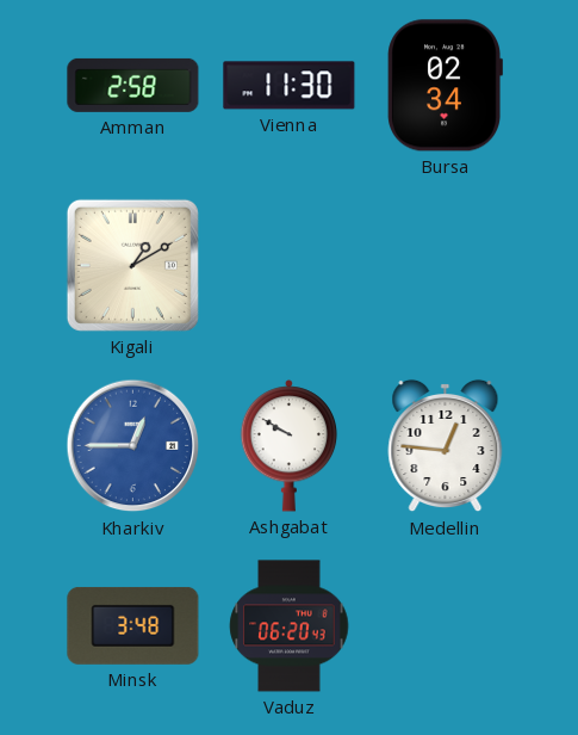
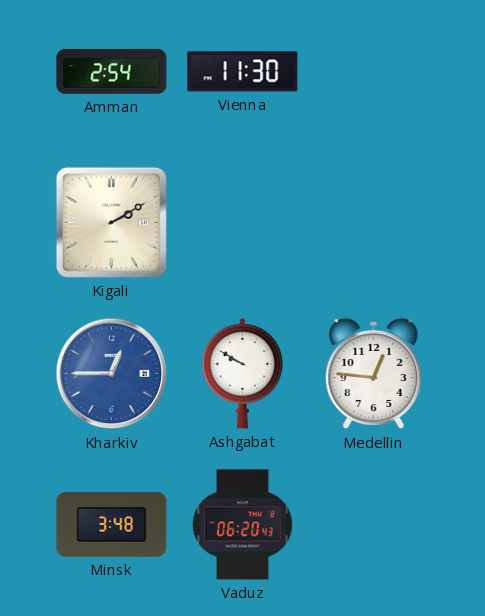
Amman: 2:58 -> 2:54
Bursa: 02:34 -> none
Kigali: 1:10 -> 2:10
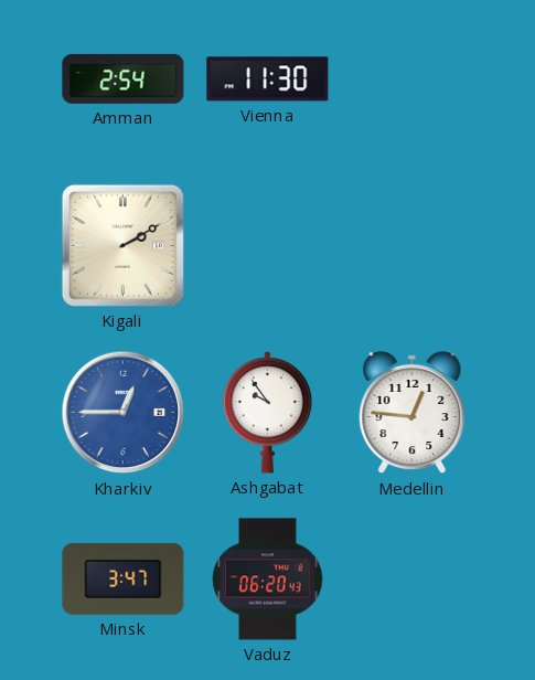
Ashgabat: 9:50 -> 9:54
Minsk: 3:48 -> 3:47
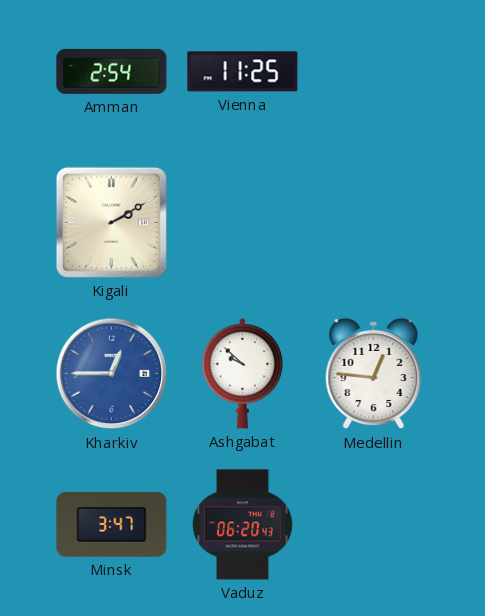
Vienna: 11:30 -> 11:25
Ashgabat: 9:54 -> 9:52
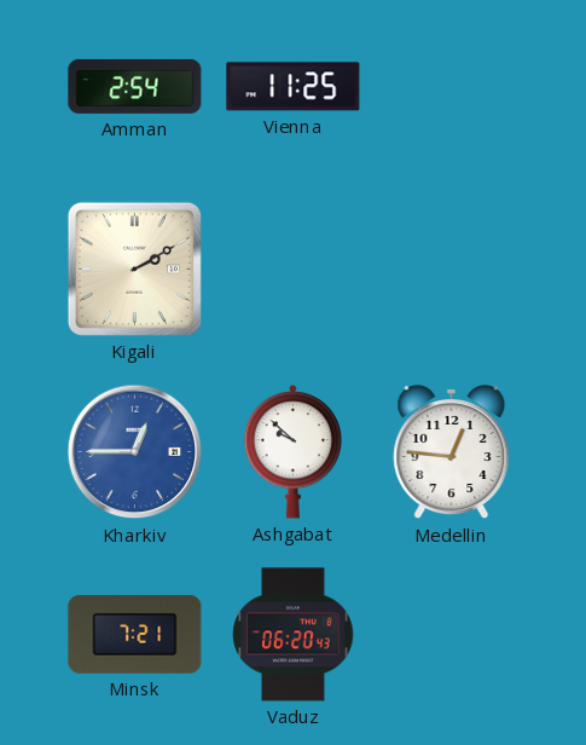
Minsk: 3:47 -> 7:21
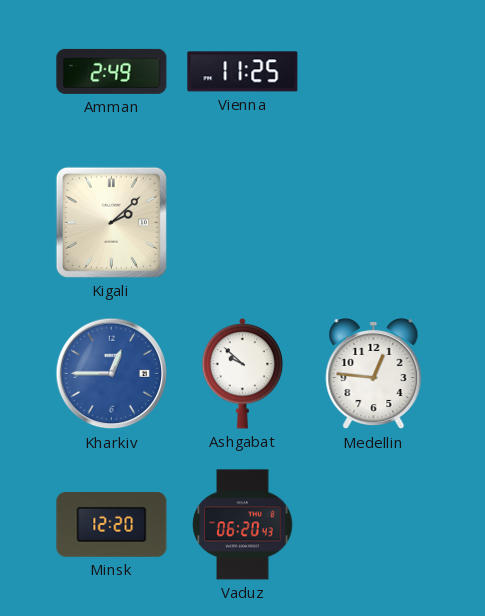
Amman: 2:54 -> 2:49
Kigali: 2:10 -> 2:08
Minsk: 7:21 -> 12:20
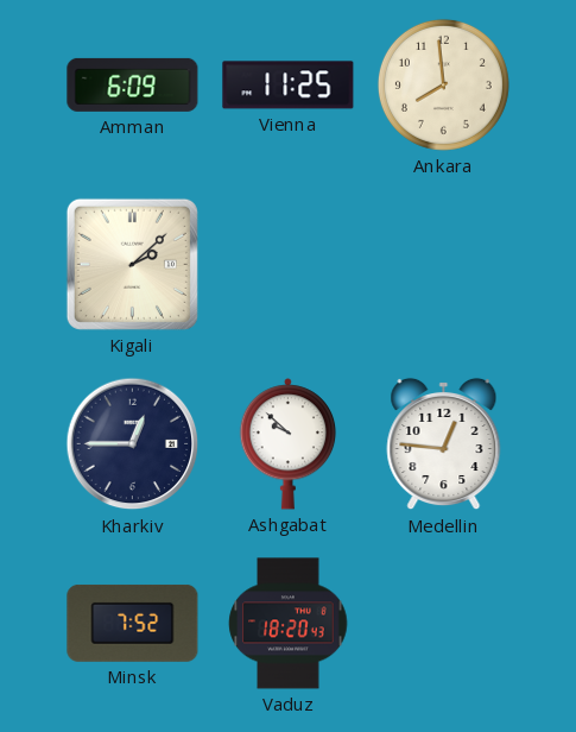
Amman: 2:49 -> 6:09
Ankara: none -> 7:59
Kharkiv dial: blue -> navy
Minsk: 12:20 -> 7:52
Vaduz: 06:20 -> 18:20
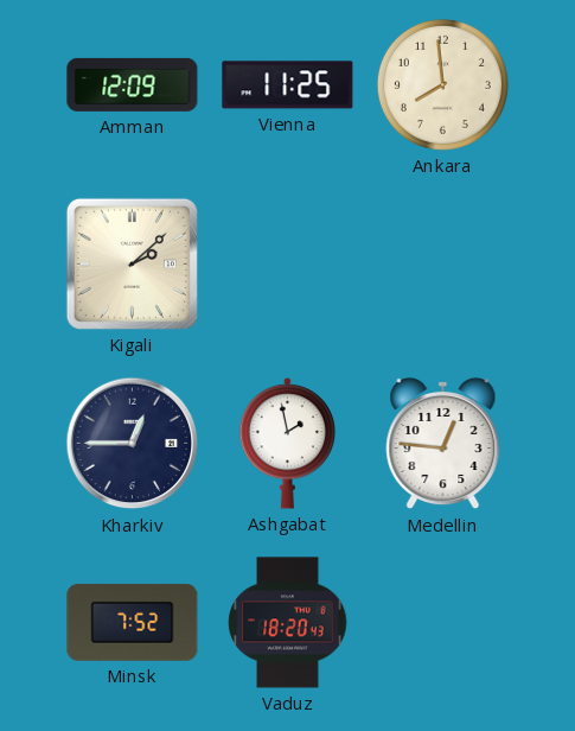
Amman: 6:09 -> 12:09
Ashgabat: 9:52 -> 1:58
